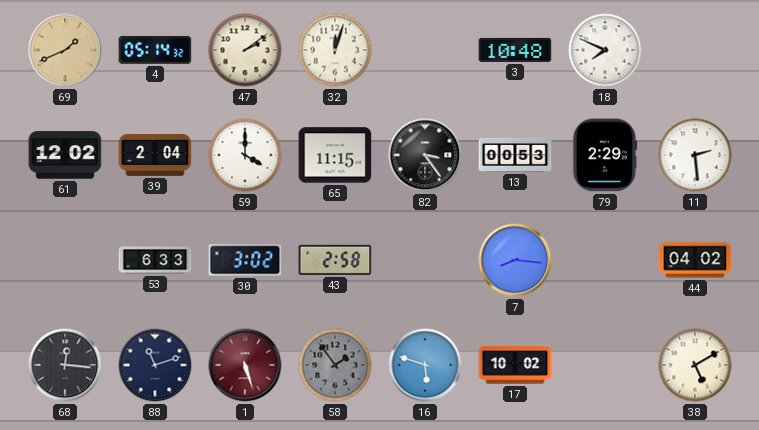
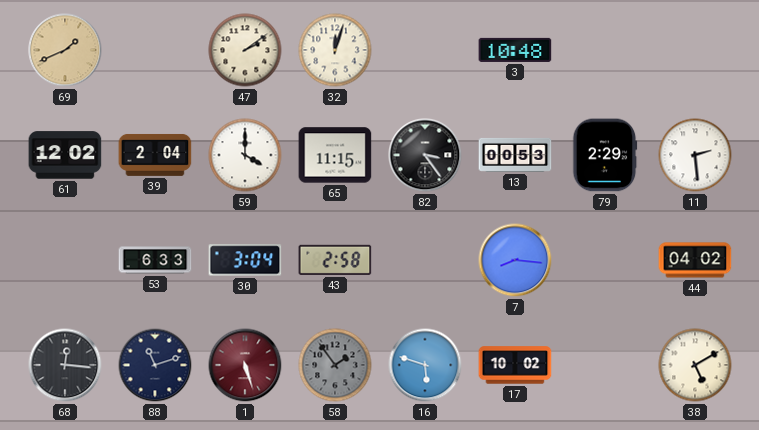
4: 05:14 -> none
18: 7:49 -> none
30: 3:02 -> 3:04
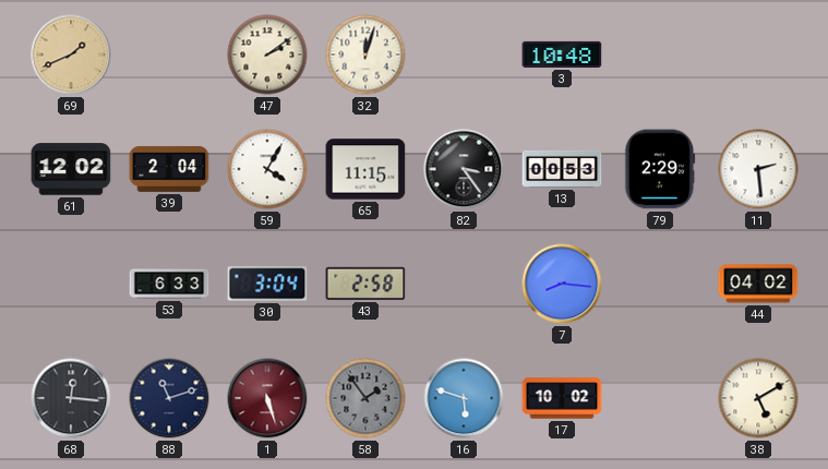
59: 4:00 -> 4:05
